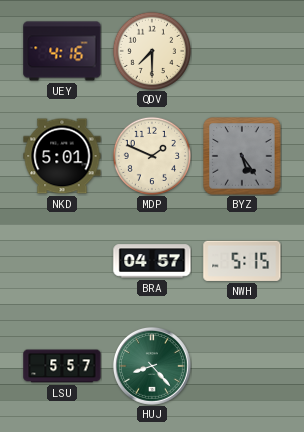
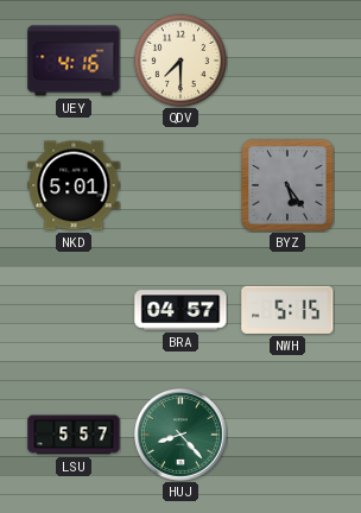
MDP: 1:49 -> none
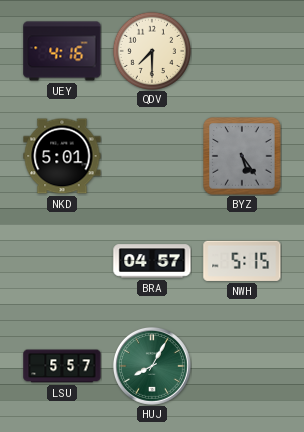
HUJ: 8:23 -> 8:05
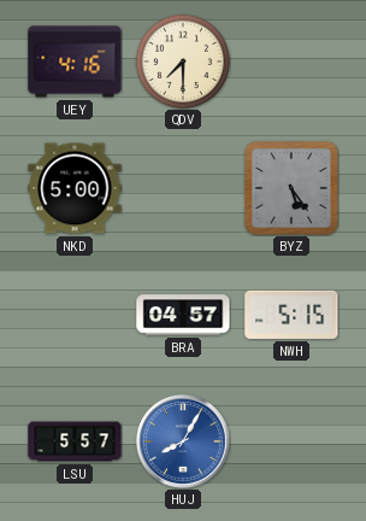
NKD: 5:01 -> 5:00
HUJ dial: green -> blue
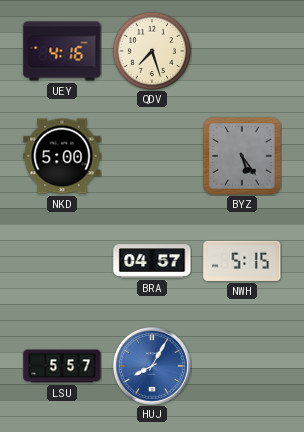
QDV: 7:30 -> 7:27
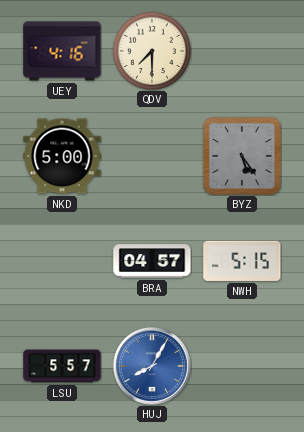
QDV: 7:27 -> 7:30
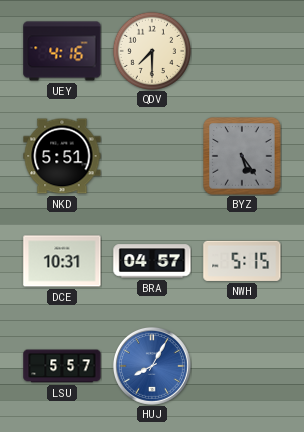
NKD: 5:00 -> 5:51
DCE: none -> 10:31
